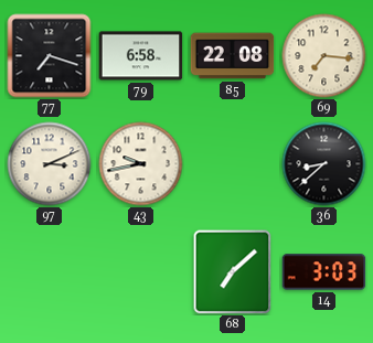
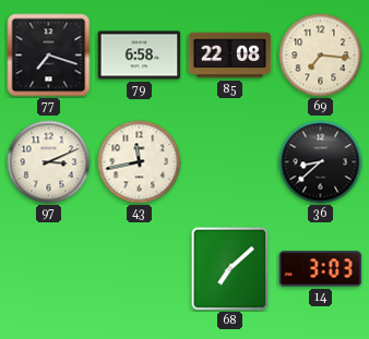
43: 9:43 -> 11:43
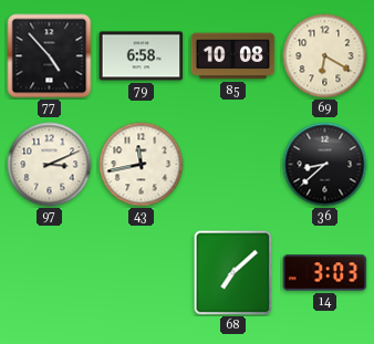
77: 7:18 -> 4:53
85: 22:08 -> 10:08
69: 7:16 -> 6:20
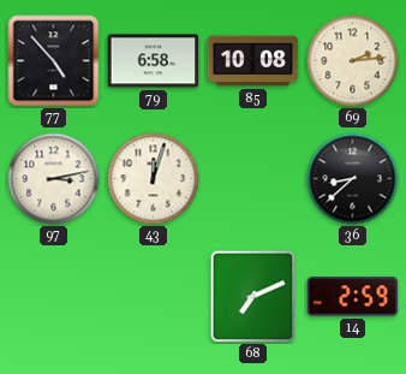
69: 6:20 -> 2:14
97: 3:11 -> 3:13
43: 11:43 -> 12:03
68: 7:08 -> 7:11
14: 3:03 -> 2:59
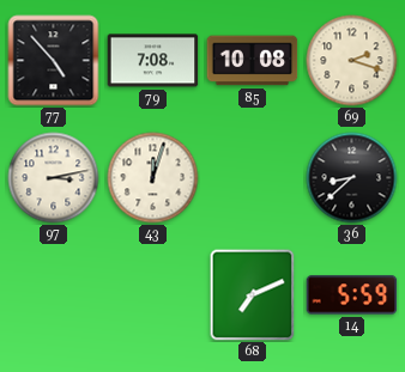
79: 6:58 -> 7:08
69: 2:14 -> 2:18
14: 2:59 -> 5:59
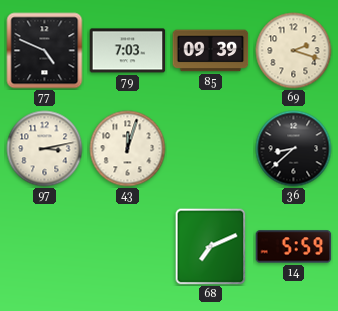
77: 4:53 -> 4:49
79: 7:08 -> 7:03
85: 10:08 -> 09:39
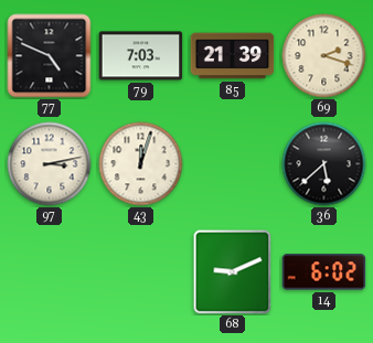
85: 09:39 -> 21:39
36: 8:38 -> 5:38
68: 7:11 -> 9:11
14: 5:59 -> 6:02
